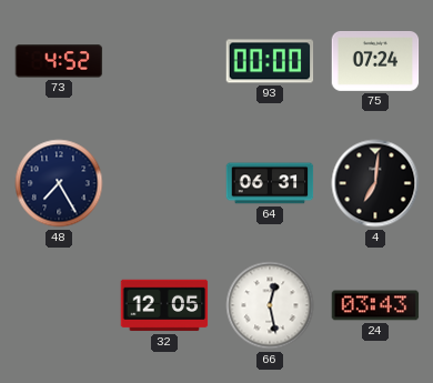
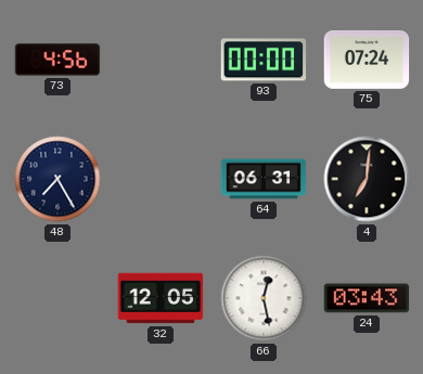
73: 4:52 -> 4:56
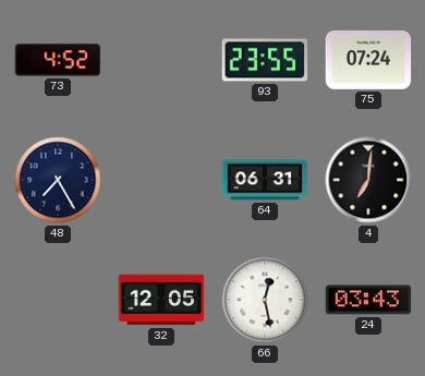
73: 4:56 -> 4:52
93: 00:00 -> 23:55
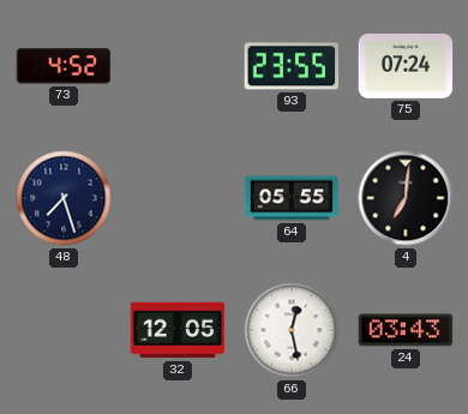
48: 7:25 -> 7:27
64: 06:31 -> 05:55
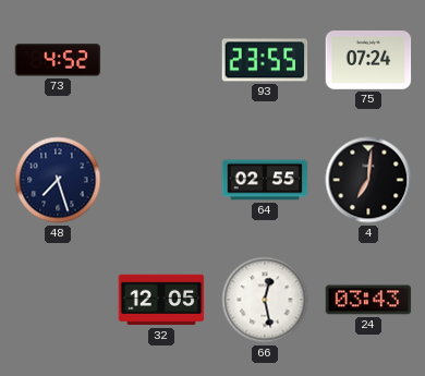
64: 05:55 -> 02:55
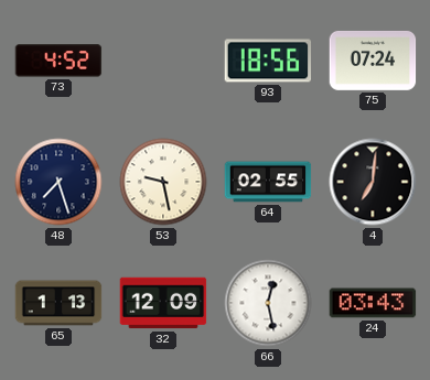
93: 23:55 -> 18:56
53: none -> 9:28
65: none -> 1:13
32: 12:05 -> 12:09
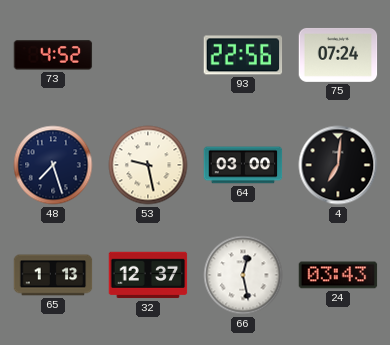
93: 18:56 -> 22:56
64: 02:55 -> 03:00
32: 12:09 -> 12:37
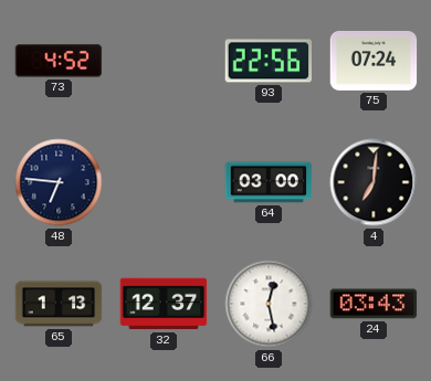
48: 7:27 -> 6:46
53: 9:28 -> none
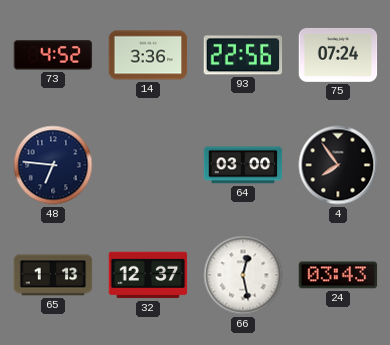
14: none -> 3:36
4: 7:01 -> 7:54
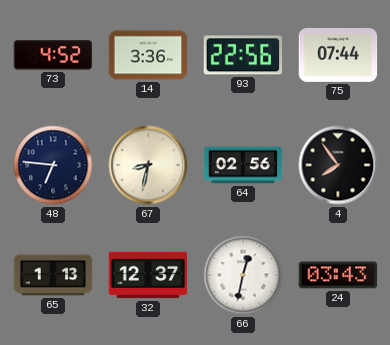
75: 07:24 -> 07:44
67: none -> 8:32
64: 03:00 -> 02:56
66: 12:28 -> 12:32
